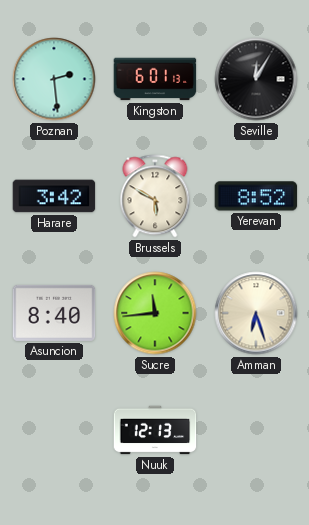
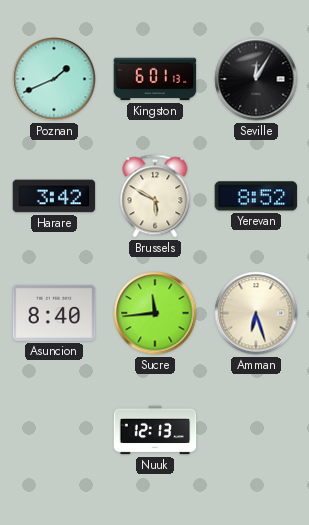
Poznan: 2:29 -> 1:41
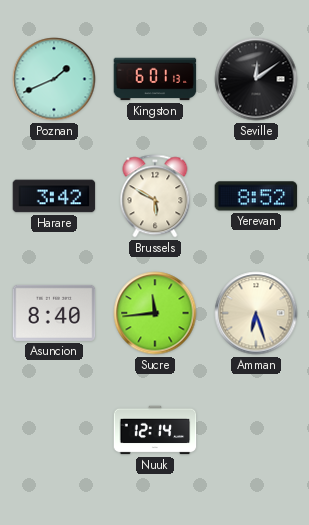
Seville: 12:05 -> 12:09
Nuuk: 12:13 -> 12:14
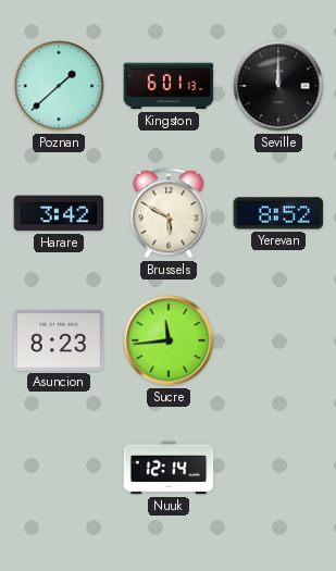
Poznan: 1:41 -> 1:38
Seville: 12:09 -> 12:00
Asuncion: 8:40 -> 8:23
Amman: 6:27 -> none
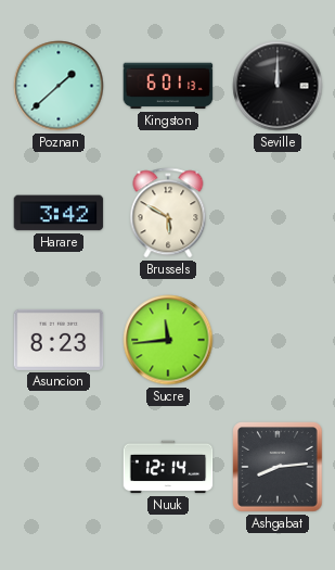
Yerevan: 8:52 -> none
Ashgabat: none -> 8:14
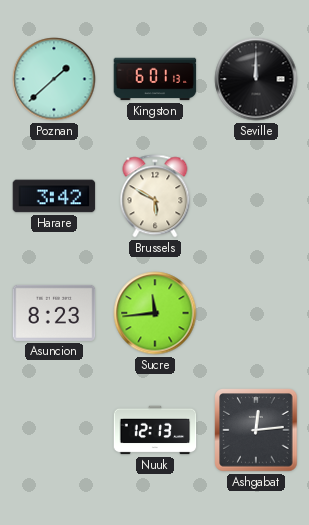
Nuuk: 12:14 -> 12:13
Ashgabat: 8:14 -> 12:14
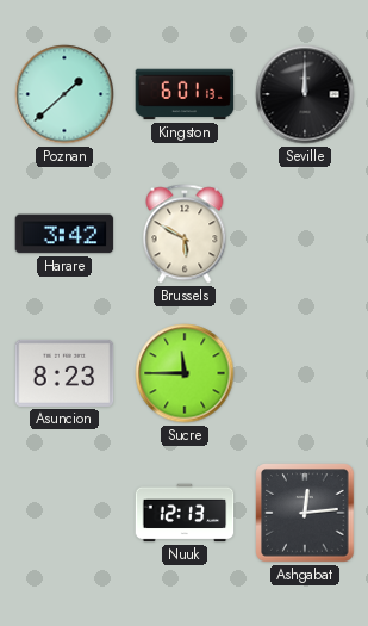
Sucre: 11:44 -> 11:45
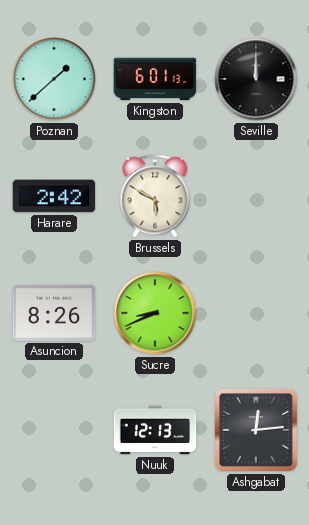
Harare: 3:42 -> 2:42
Asuncion: 8:23 -> 8:26
Sucre: 11:45 -> 8:41
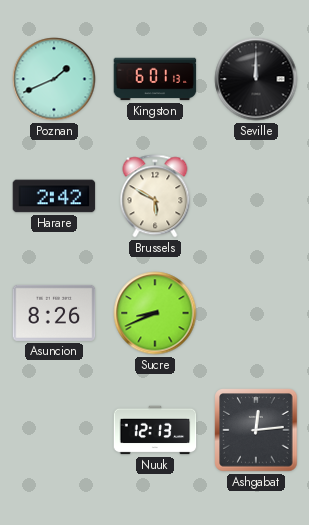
Poznan: 1:38 -> 1:41
